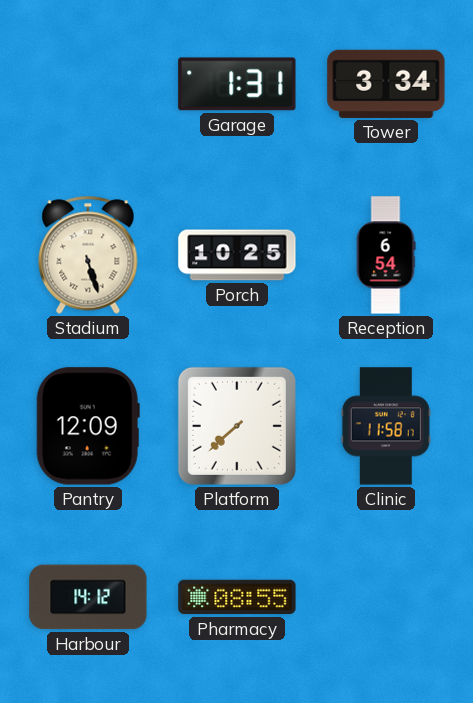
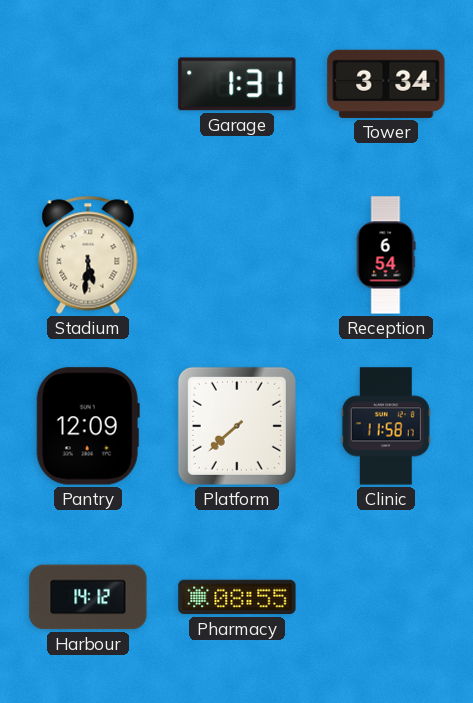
Stadium: 5:27 -> 5:31
Porch: 10:25 -> none
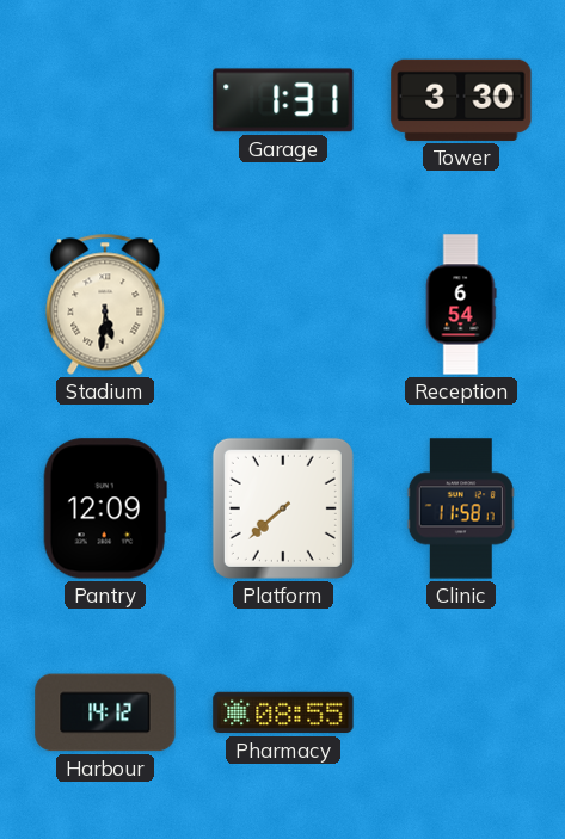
Tower: 3:34 -> 3:30
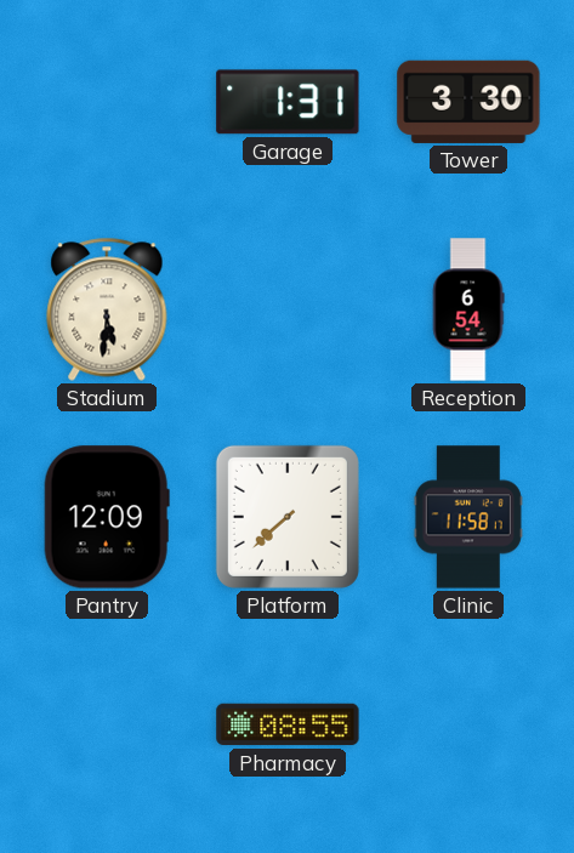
Harbour: 14:12 -> none
